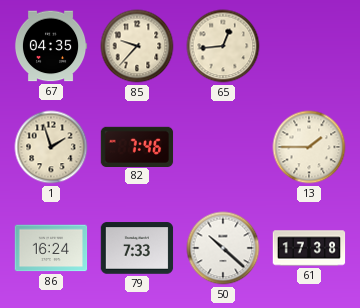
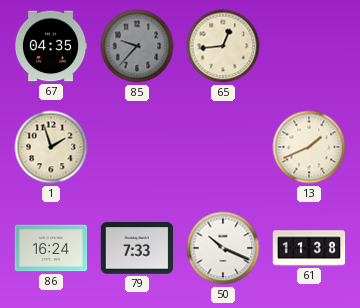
85 dial: cream -> grey
82: 7:46 -> none
13: 1:45 -> 1:41
50: 10:22 -> 10:19
61: 17:38 -> 11:38
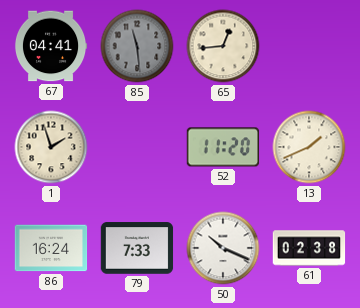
67: 04:35 -> 04:41
85: 9:37 -> 11:29
52: none -> 11:20
61: 11:38 -> 02:38
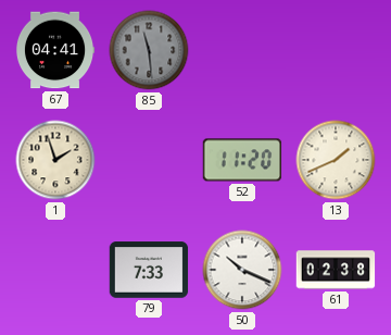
65: 12:44 -> none
86: 16:24 -> none
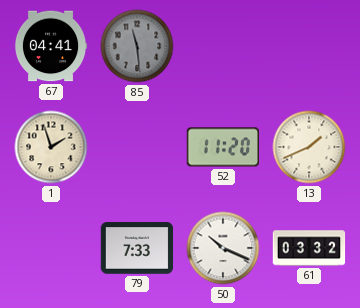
61: 02:38 -> 03:32
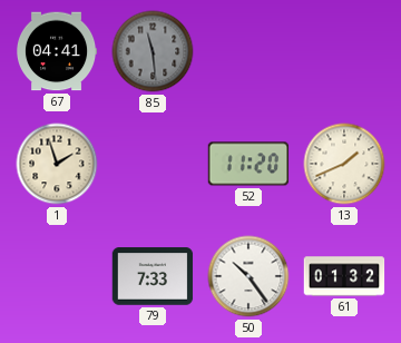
50: 10:19 -> 10:24
61: 03:32 -> 01:32
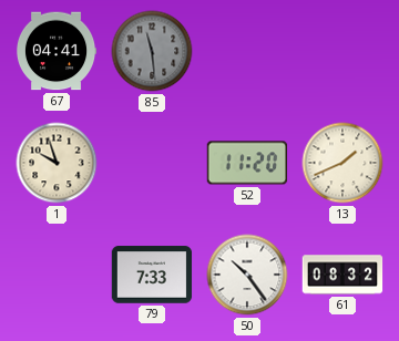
1: 1:57 -> 9:57
61: 01:32 -> 08:32
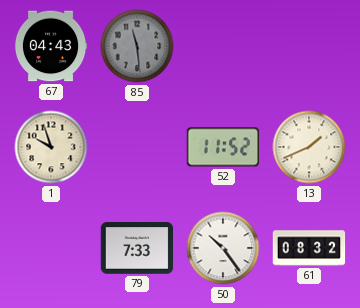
67: 04:41 -> 04:43
52: 11:20 -> 11:52
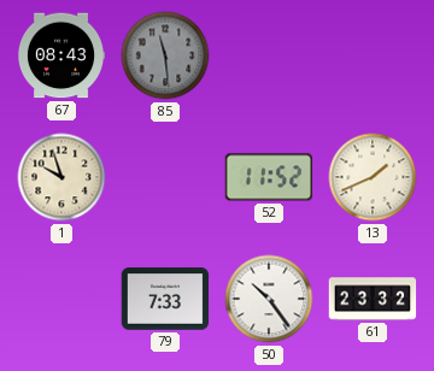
67: 04:43 -> 08:43
61: 08:32 -> 23:32
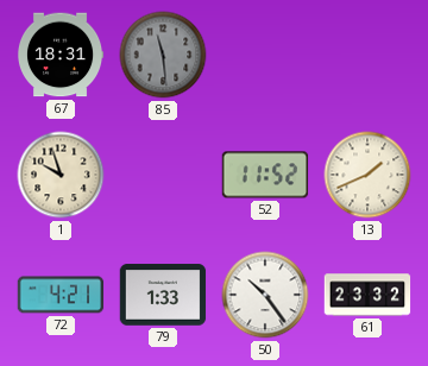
67: 08:43 -> 18:31
72: none -> 4:21
79: 7:33 -> 1:33
